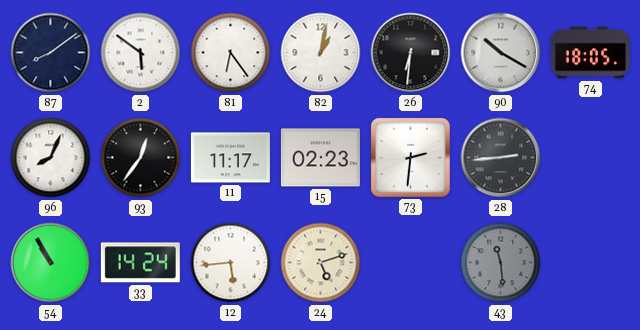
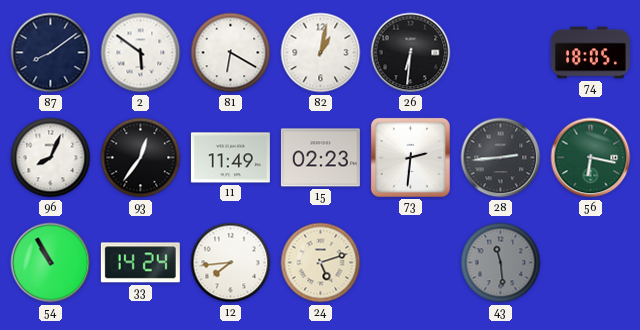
81: 6:24 -> 6:20
90: 10:20 -> none
11: 11:17 -> 11:49
56: none -> 6:17
12: 5:44 -> 7:44
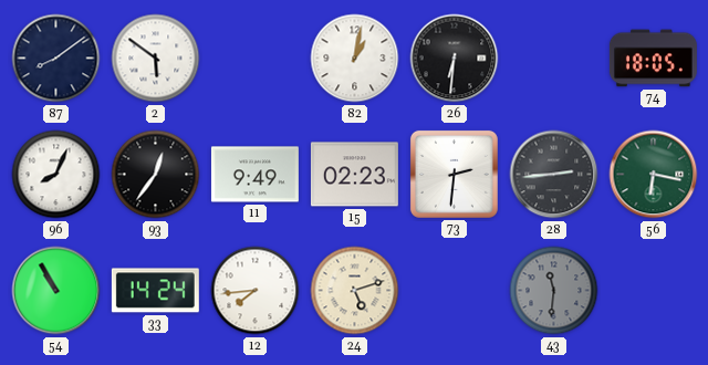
81: 6:20 -> none
11: 11:49 -> 9:49
43: 11:29 -> 11:31
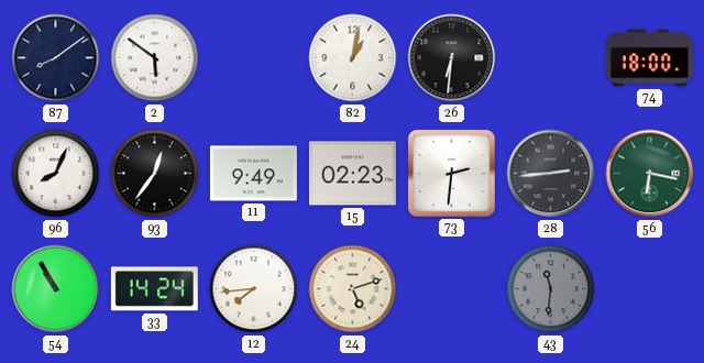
74: 18:05 -> 18:00
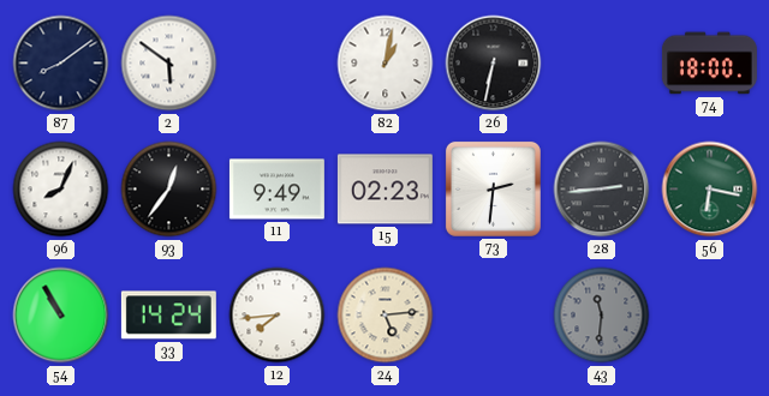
26: 6:31 -> 6:32
24: 5:12 -> 5:14
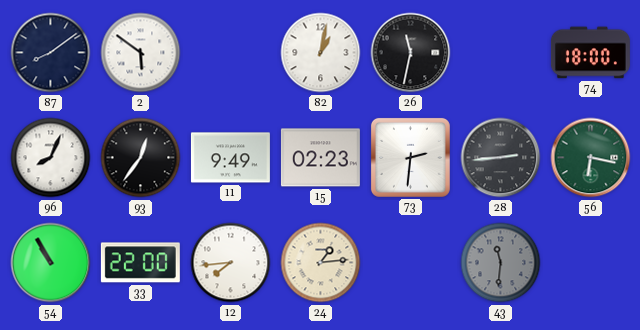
26: 6:32 -> 11:32
33: 14:24 -> 22:00
24: 5:14 -> 1:14
